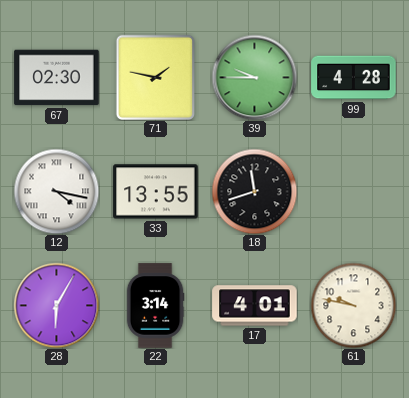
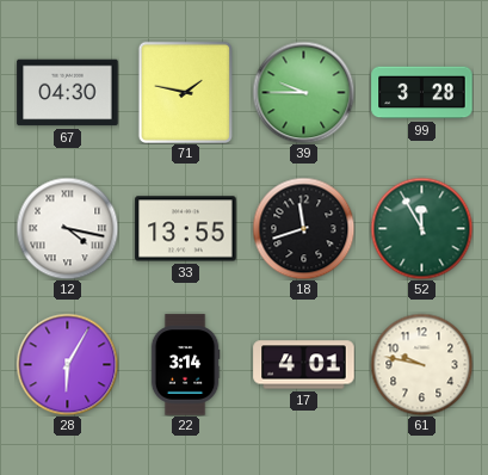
67: 02:30 -> 04:30
99: 4:28 -> 3:28
52: none -> 11:55
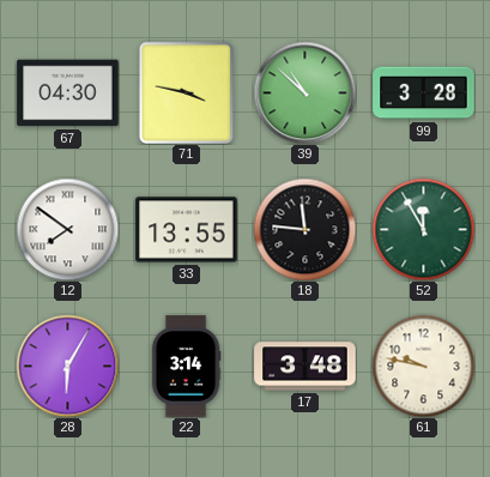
71: 1:47 -> 3:47
39: 9:45 -> 10:52
12: 4:17 -> 7:51
18: 11:42 -> 11:46
17: 4:01 -> 3:48
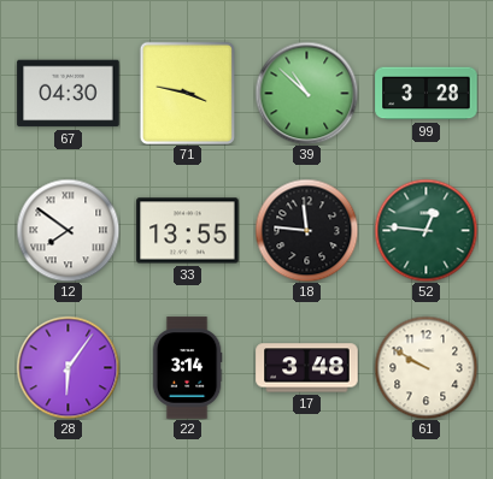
52: 11:55 -> 12:46
28: 6:05 -> 6:06
61: 9:47 -> 9:50
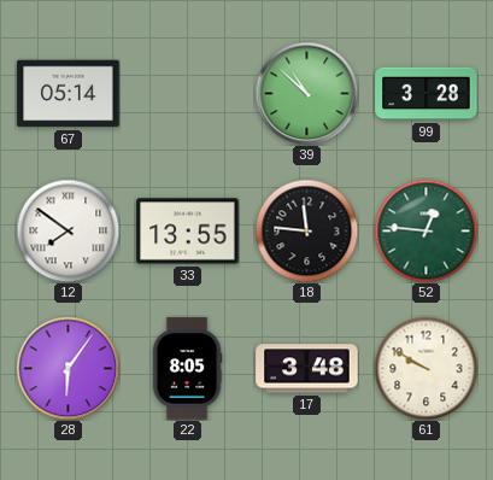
67: 04:30 -> 05:14
71: 3:47 -> none
22: 3:14 -> 8:05
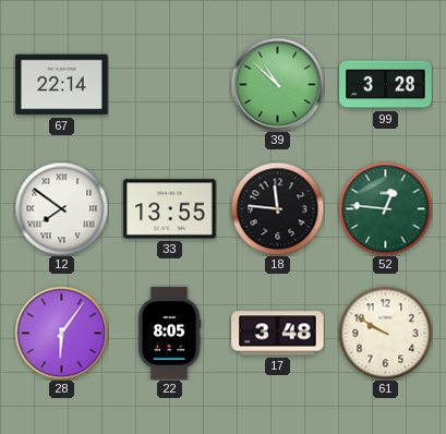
67: 05:14 -> 22:14
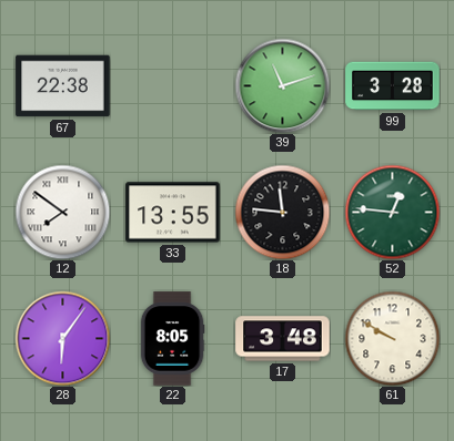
67: 22:14 -> 22:38
39: 10:52 -> 11:12
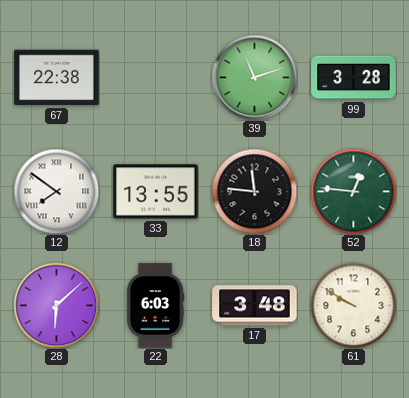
28: 6:06 -> 6:08
22: 8:05 -> 6:03
